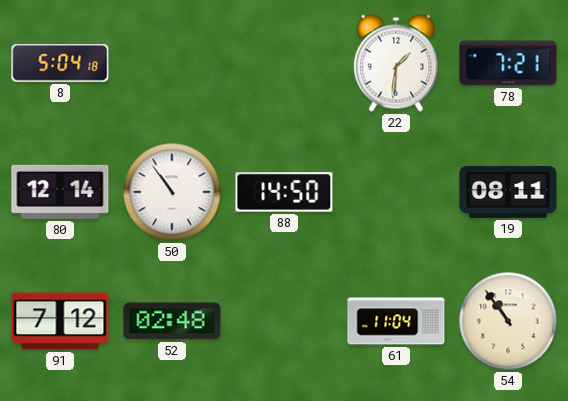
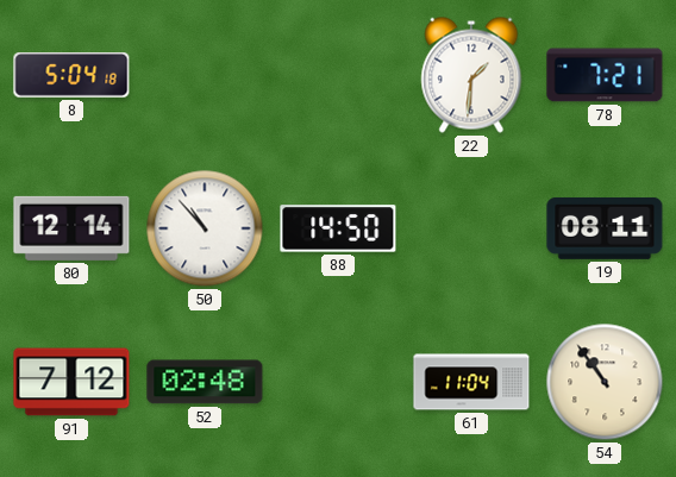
50: 10:54 -> 10:53
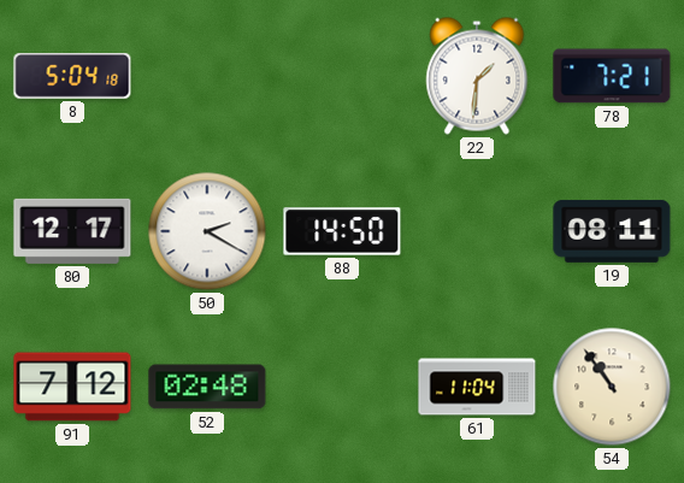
80: 12:14 -> 12:17
50: 10:53 -> 2:20
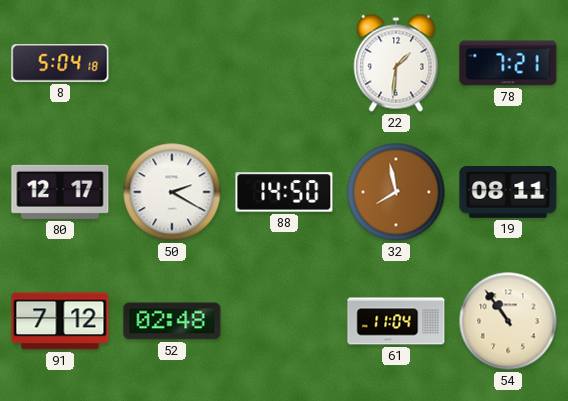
32: none -> 7:58
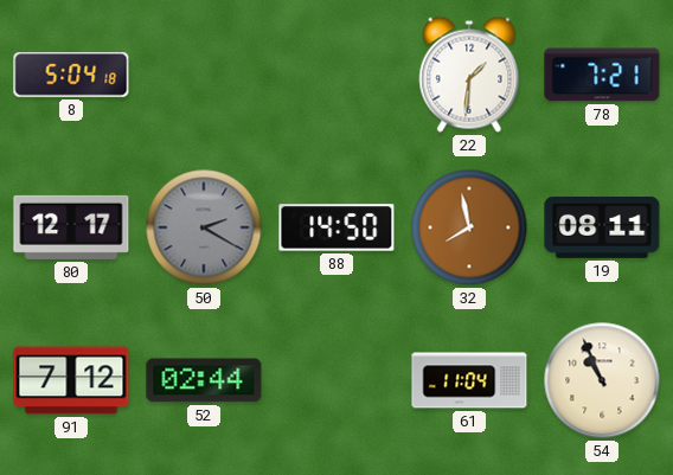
50 dial: white -> grey
52: 02:48 -> 02:44
54: 10:54 -> 10:56
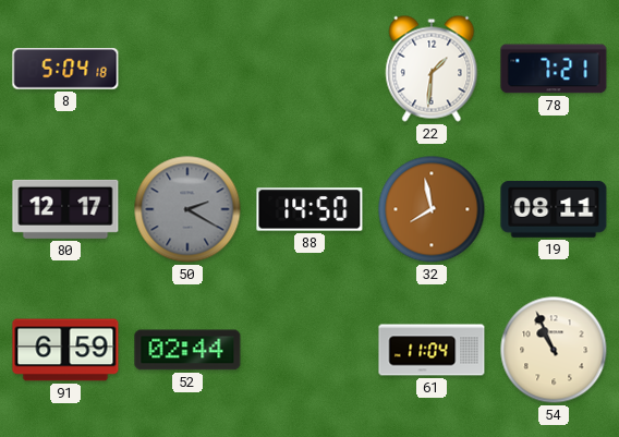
91: 7:12 -> 6:59
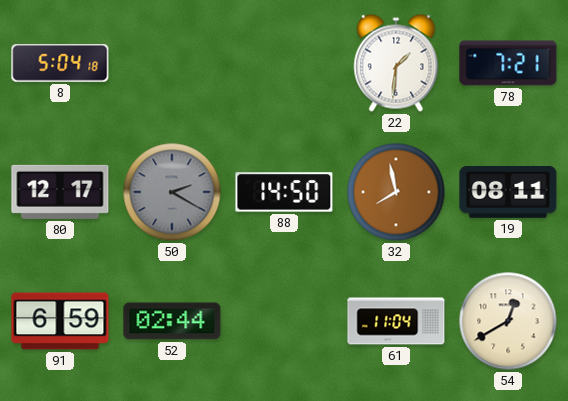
54: 10:56 -> 12:40
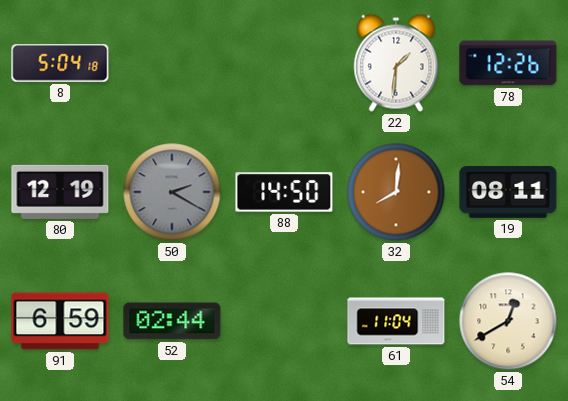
78: 7:21 -> 12:26
80: 12:17 -> 12:19
32: 7:58 -> 8:01
